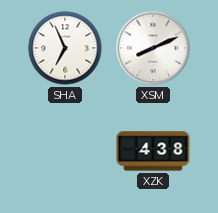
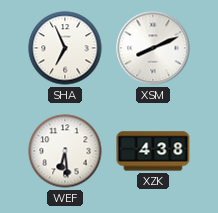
WEF: none -> 6:29
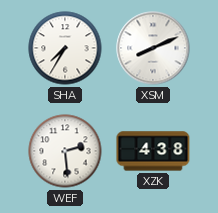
SHA: 6:56 -> 7:35
WEF: 6:29 -> 2:29
